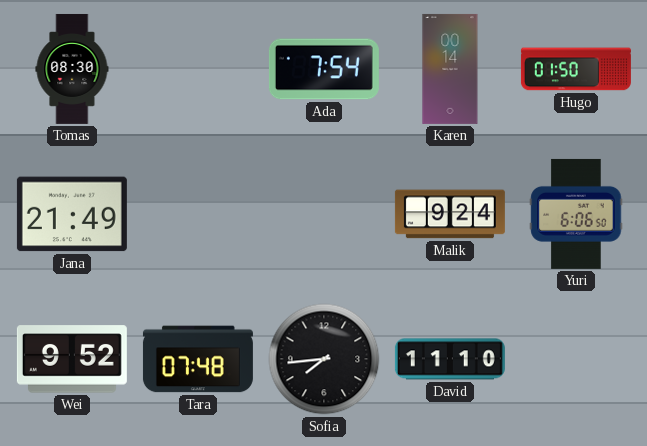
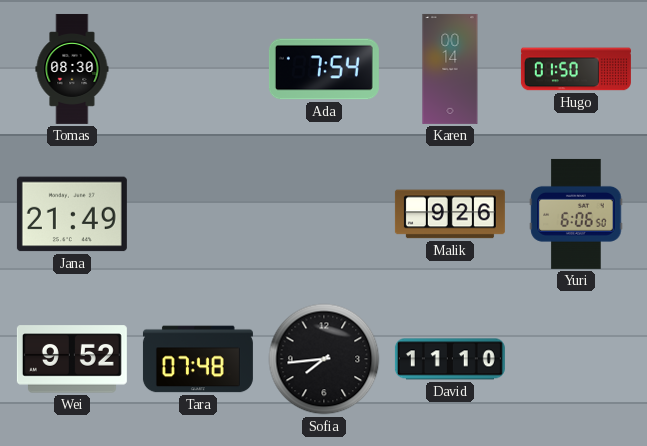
Malik: 9:24 -> 9:26
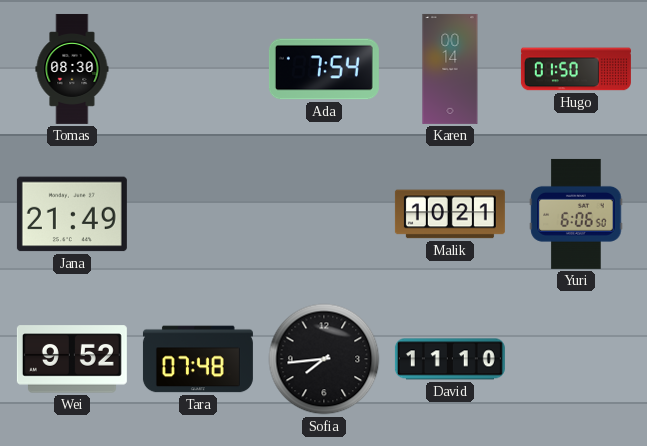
Malik: 9:26 -> 10:21
